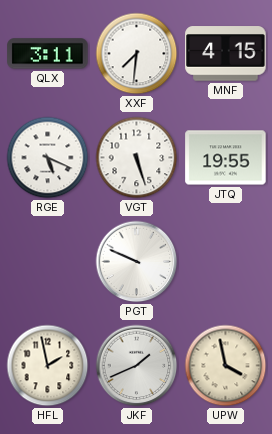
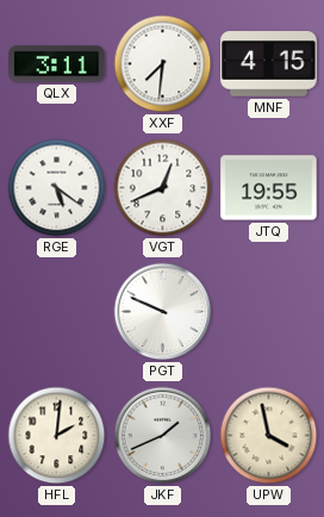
RGE: 5:19 -> 5:21
VGT: 5:27 -> 12:41
HFL: 1:58 -> 2:01
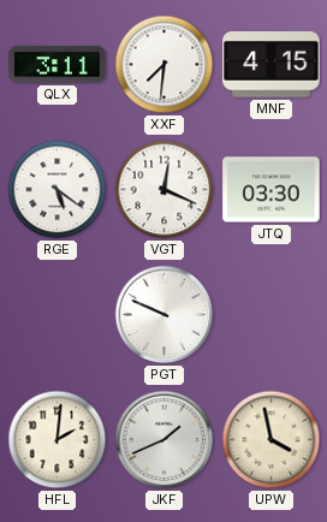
VGT: 12:41 -> 12:19
JTQ: 19:55 -> 03:30
